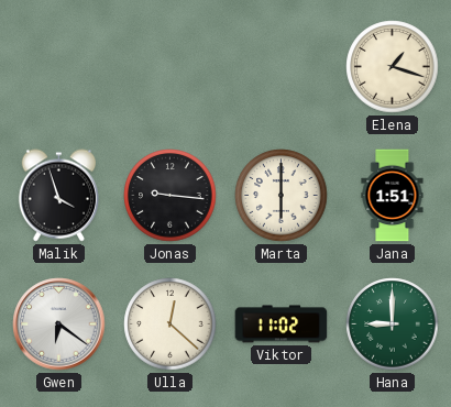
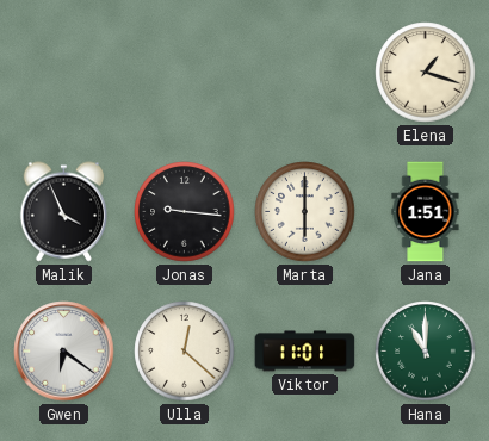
Malik: 3:57 -> 3:56
Viktor: 11:02 -> 11:01
Hana: 9:00 -> 11:00
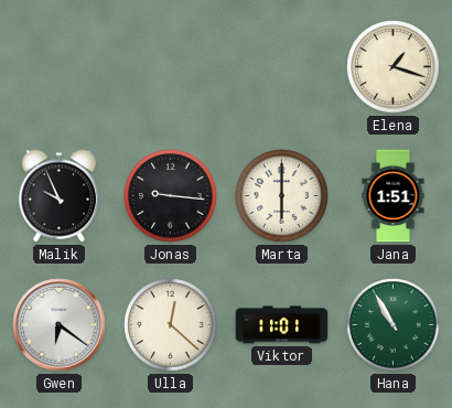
Malik: 3:56 -> 9:56
Hana: 11:00 -> 10:55
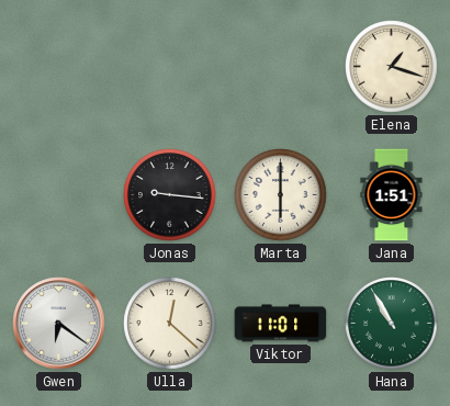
Malik: 9:56 -> none
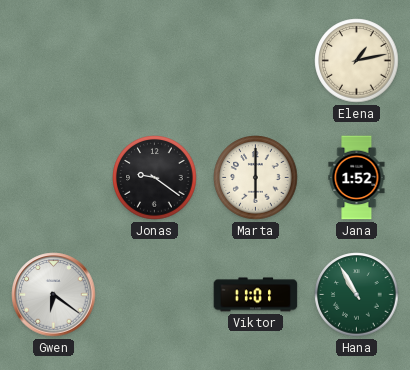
Elena: 1:18 -> 1:13
Jonas: 9:16 -> 9:21
Jana: 1:51 -> 1:52
Ulla: 12:22 -> none
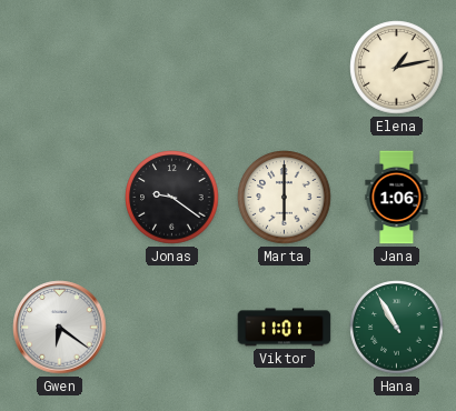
Jana: 1:52 -> 1:06
